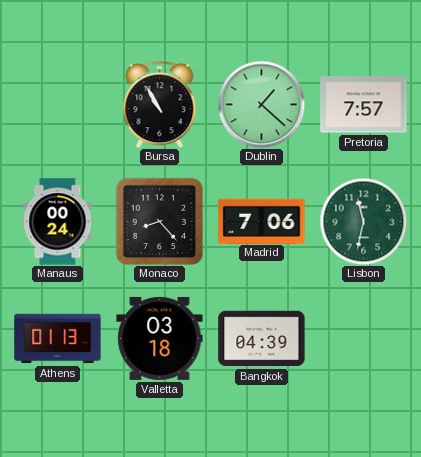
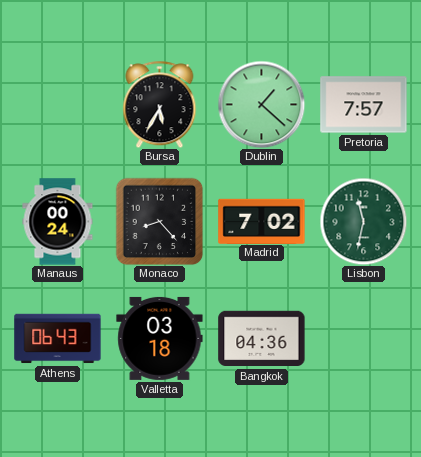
Bursa: 10:55 -> 5:35
Madrid: 7:06 -> 7:02
Athens: 01:13 -> 06:43
Bangkok: 04:39 -> 04:36
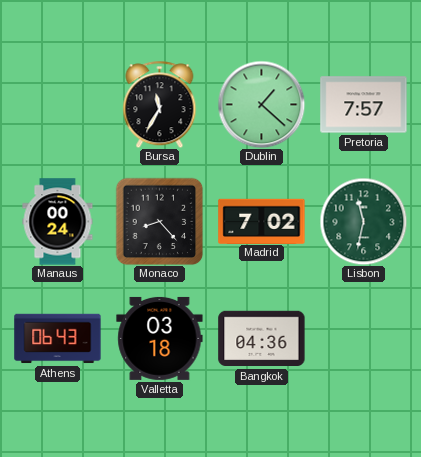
Bursa: 5:35 -> 11:35
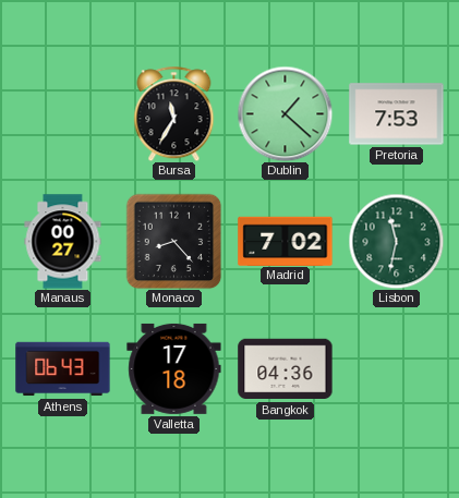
Pretoria: 7:57 -> 7:53
Manaus: 00:24 -> 00:27
Valletta: 03:18 -> 17:18
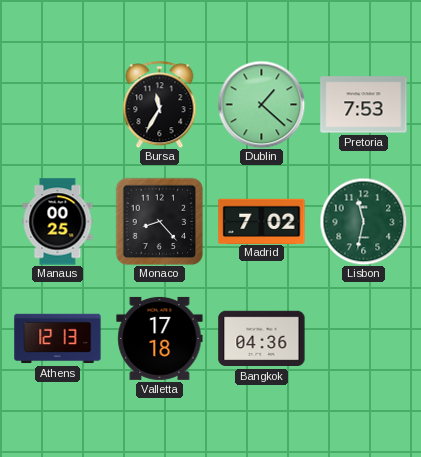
Manaus: 00:27 -> 00:25
Athens: 06:43 -> 12:13
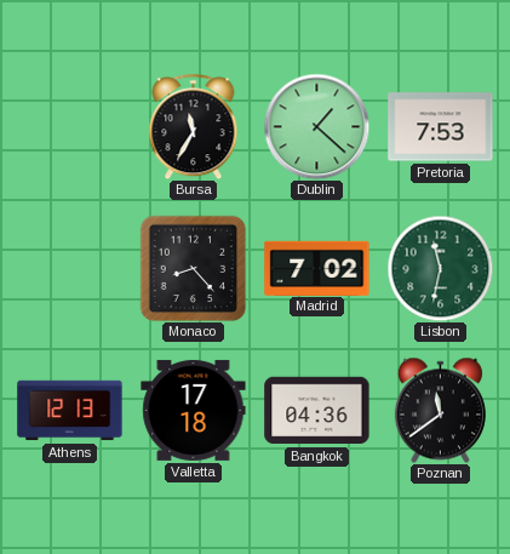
Manaus: 00:25 -> none
Poznan: none -> 11:39
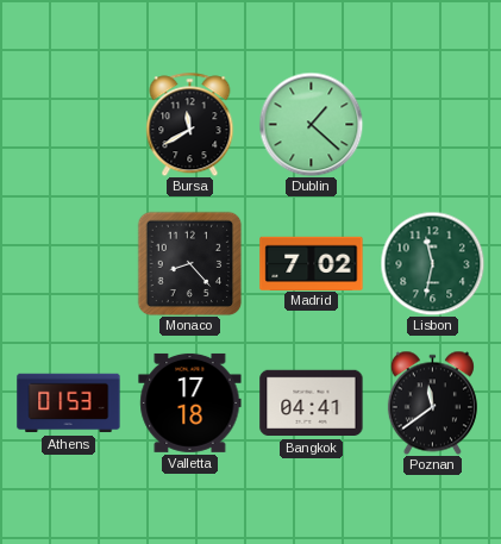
Bursa: 11:35 -> 11:40
Pretoria: 7:53 -> none
Athens: 12:13 -> 01:53
Bangkok: 04:36 -> 04:41
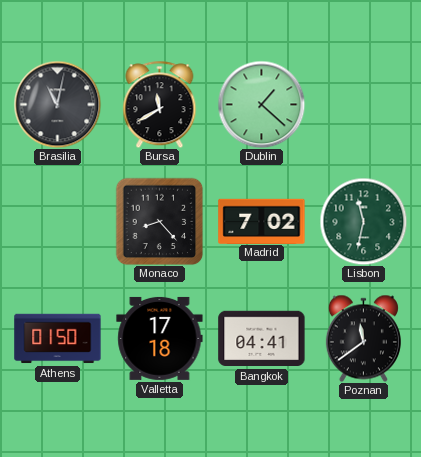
Brasilia: none -> 11:02
Athens: 01:53 -> 01:50
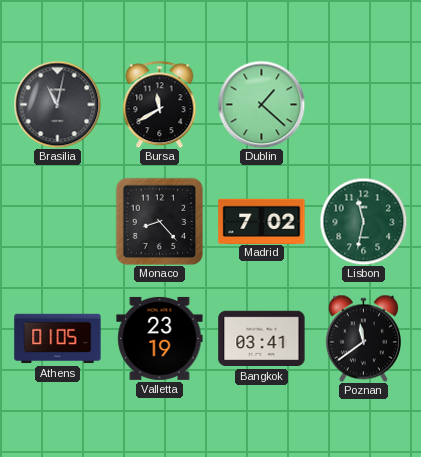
Athens: 01:50 -> 01:05
Valletta: 17:18 -> 23:19
Bangkok: 04:41 -> 03:41
